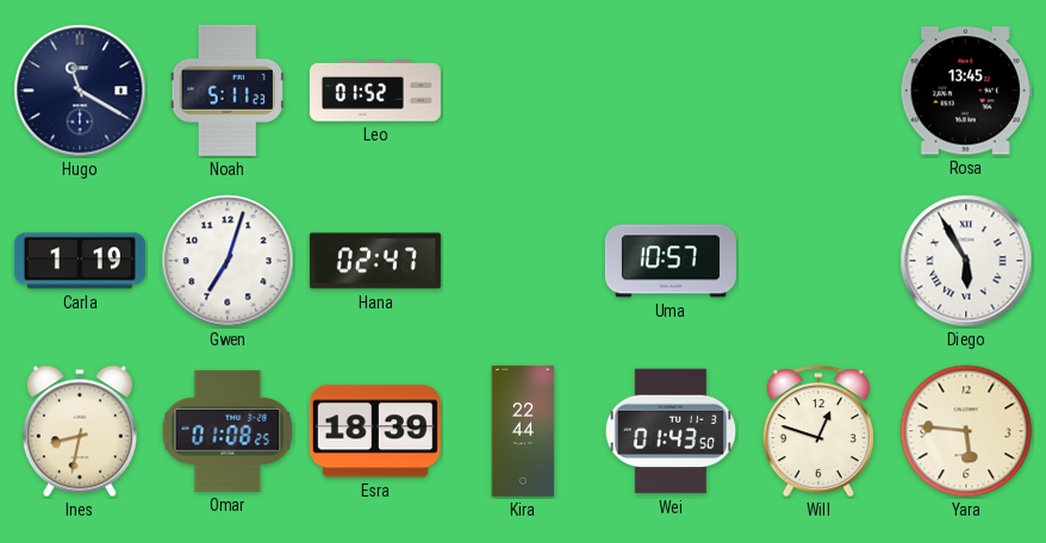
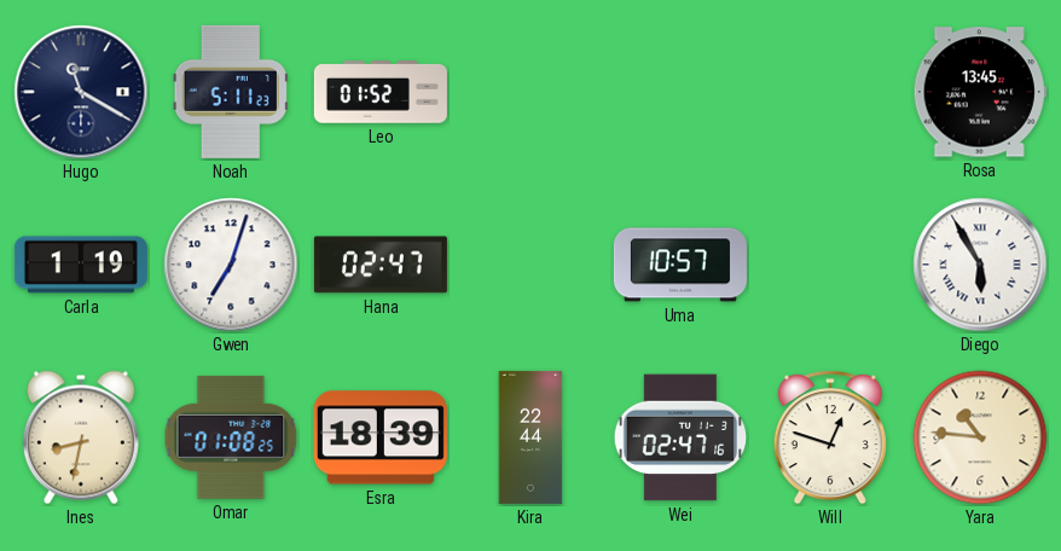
Wei: 01:43 -> 02:47
Yara: 5:46 -> 10:46
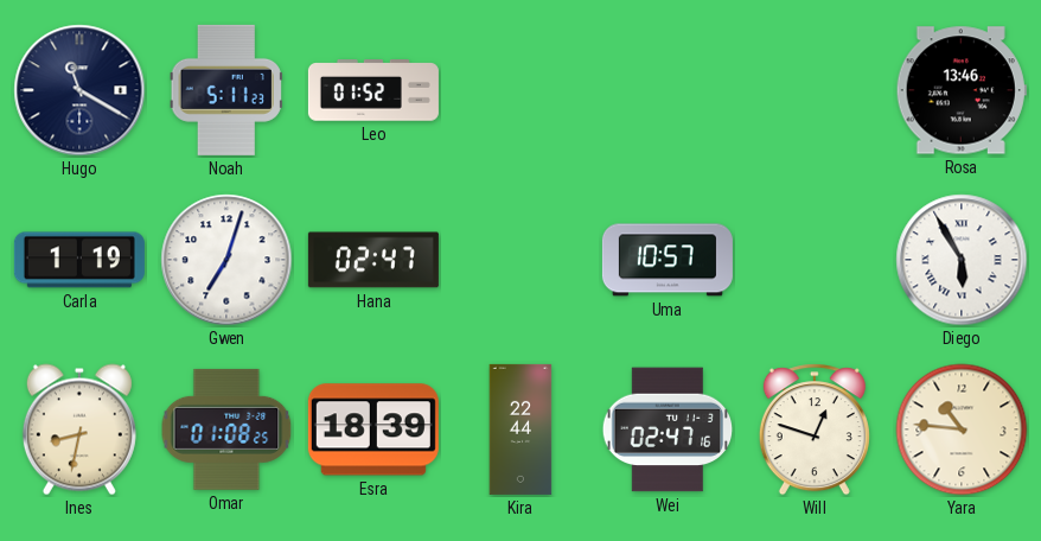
Rosa: 13:45 -> 13:46
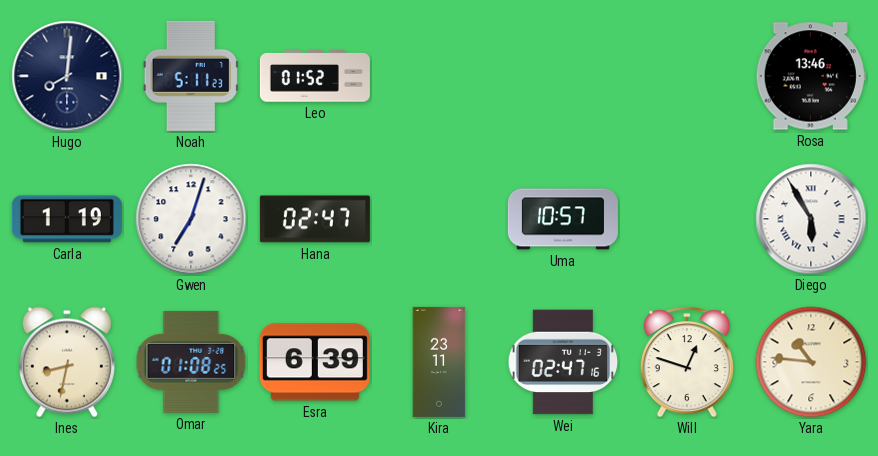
Hugo: 11:20 -> 8:01
Esra: 18:39 -> 6:39
Kira: 22:44 -> 23:11
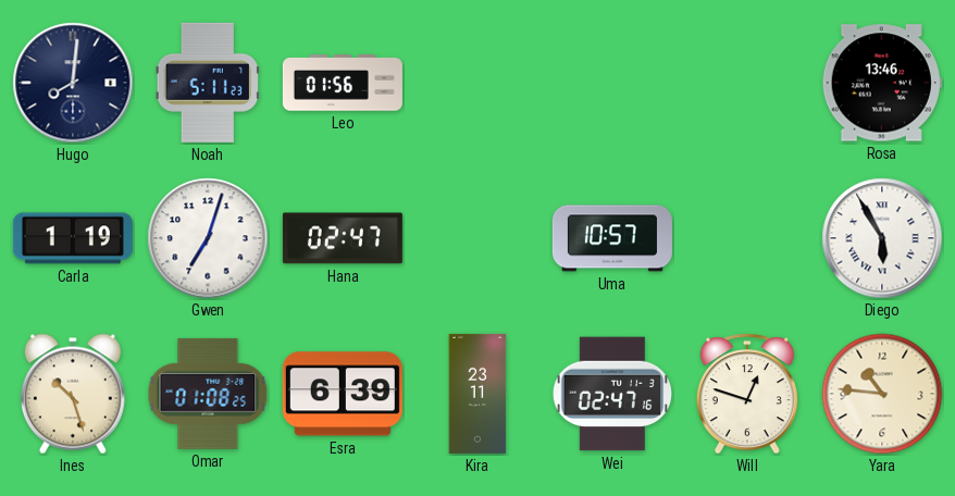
Leo: 01:52 -> 01:56
Ines: 8:32 -> 10:27
